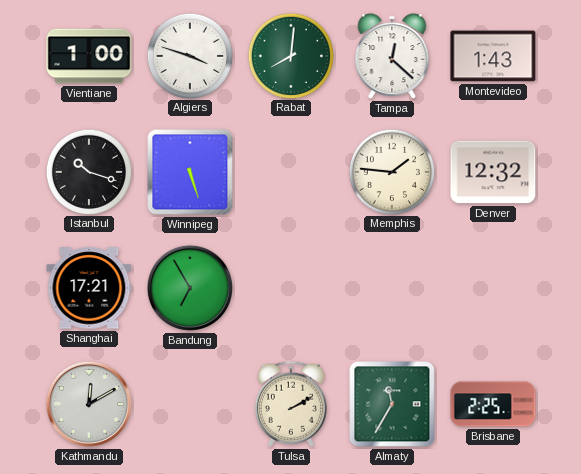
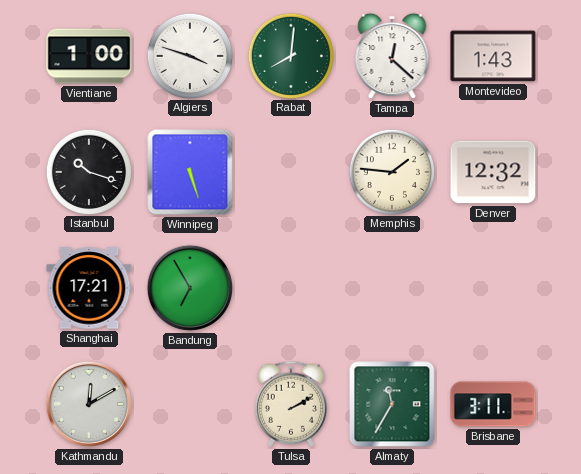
Brisbane: 2:25 -> 3:11
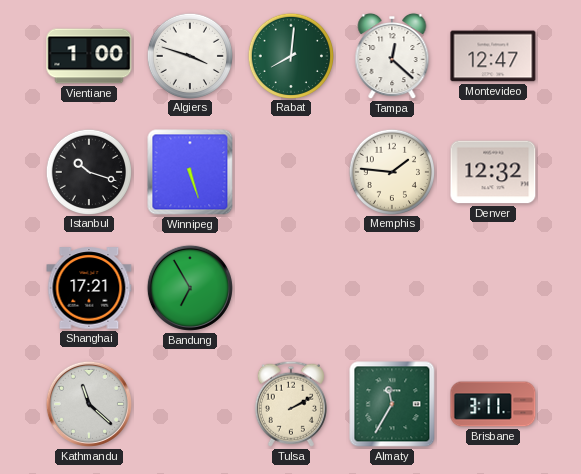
Montevideo: 1:43 -> 12:47
Kathmandu: 12:10 -> 11:22
